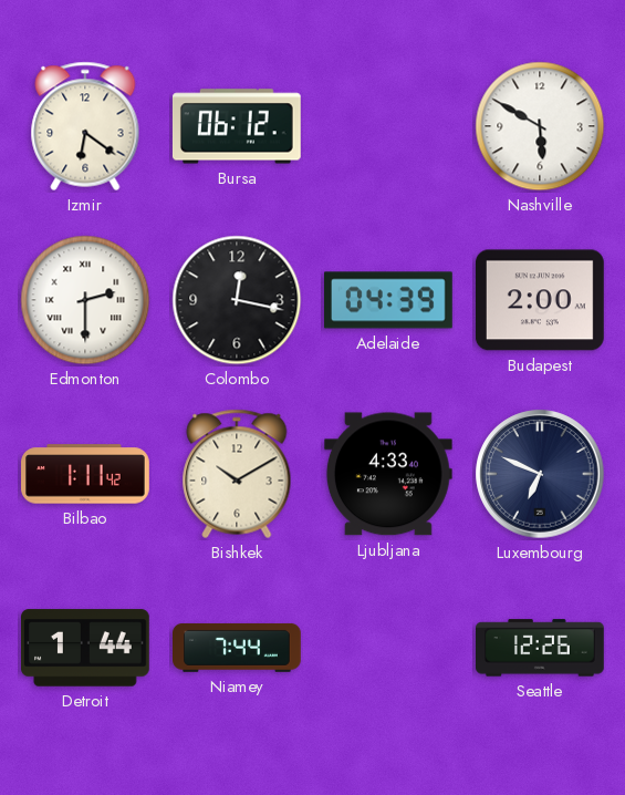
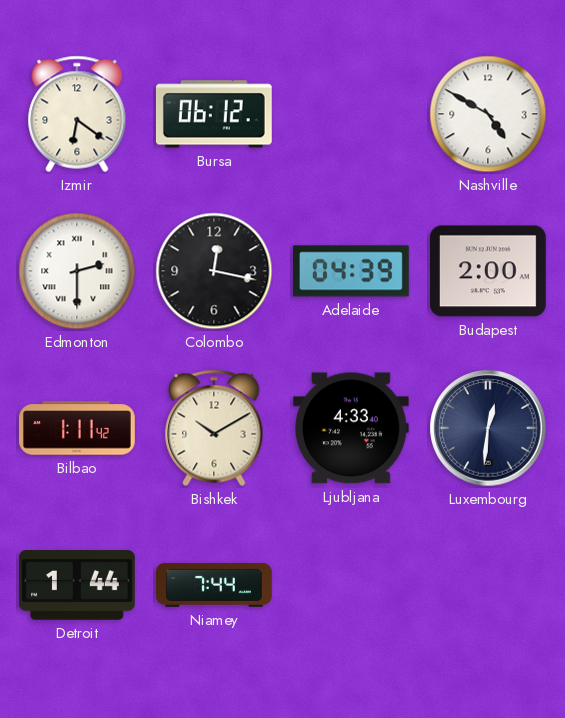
Nashville: 5:50 -> 4:50
Luxembourg: 6:49 -> 12:31
Seattle: 12:26 -> none
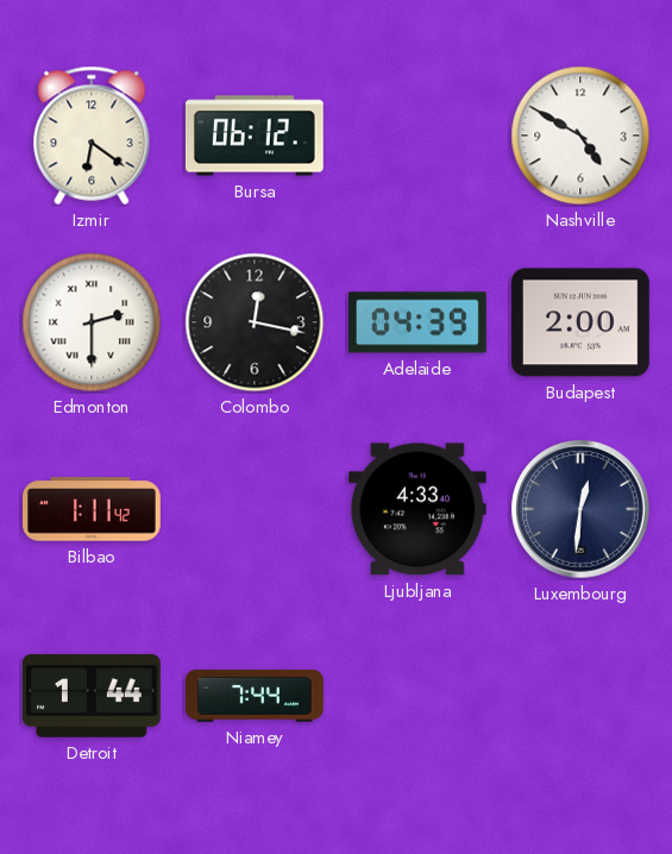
Bishkek: 10:10 -> none
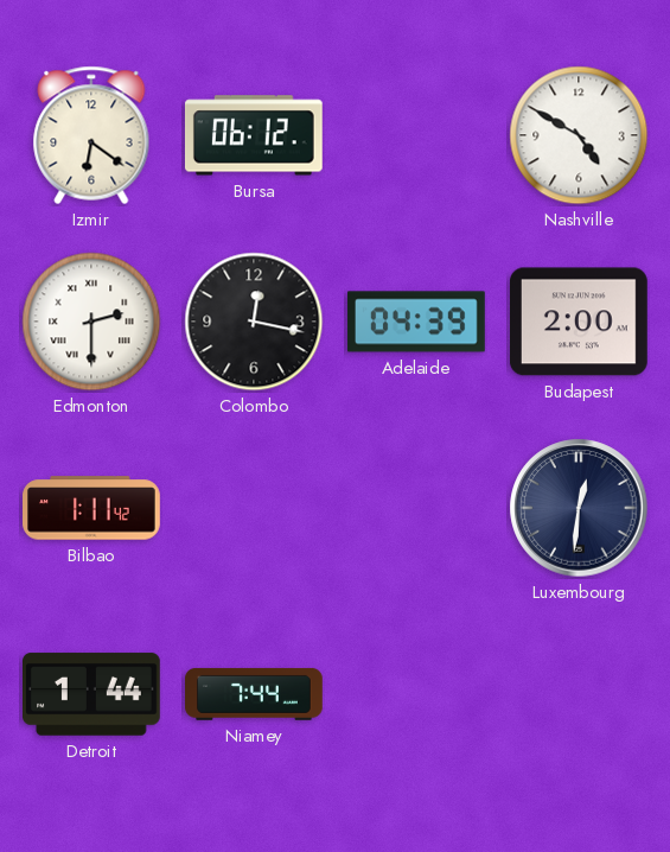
Ljubljana: 4:33 -> none
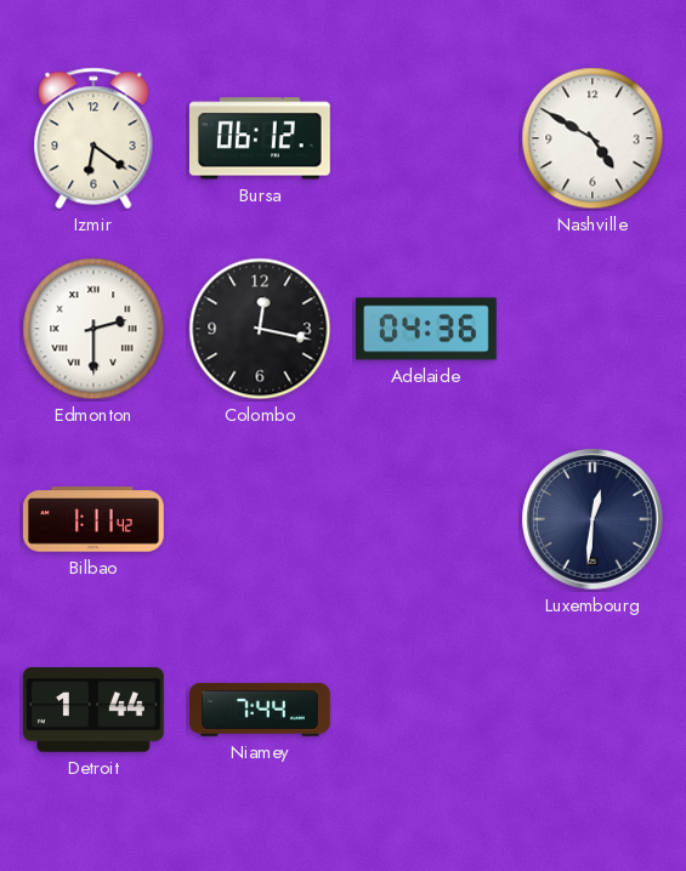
Adelaide: 04:39 -> 04:36
Budapest: 2:00 -> none
